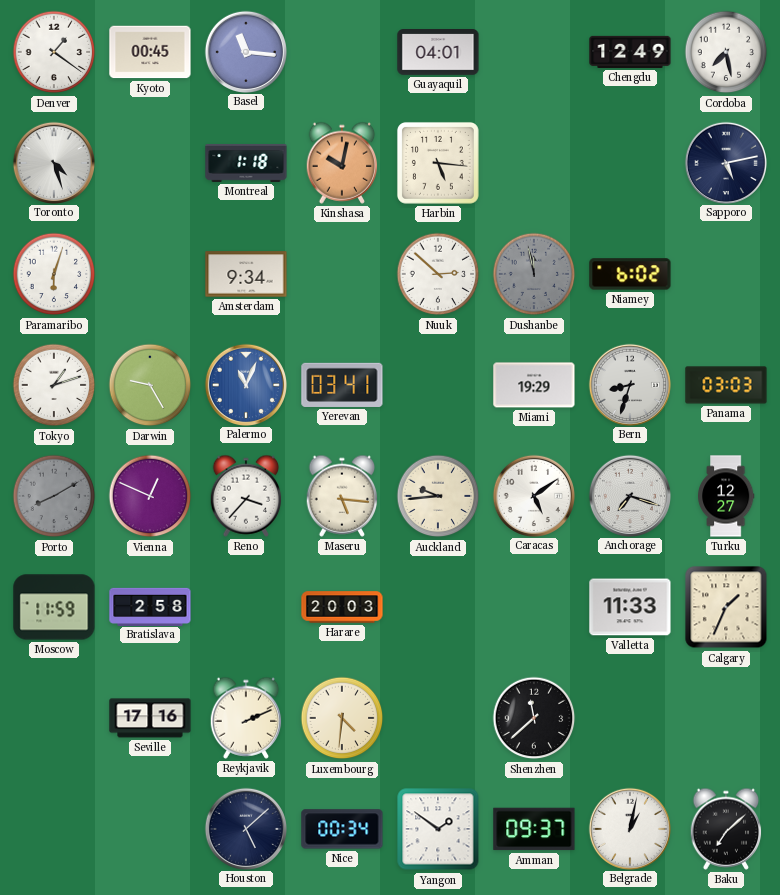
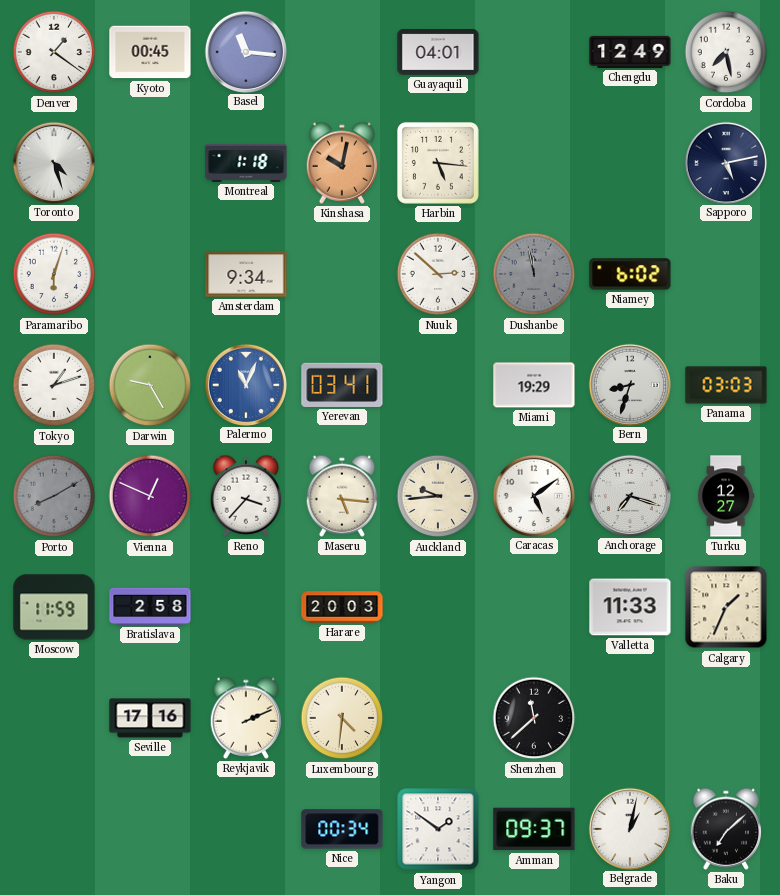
Houston: 5:08 -> none
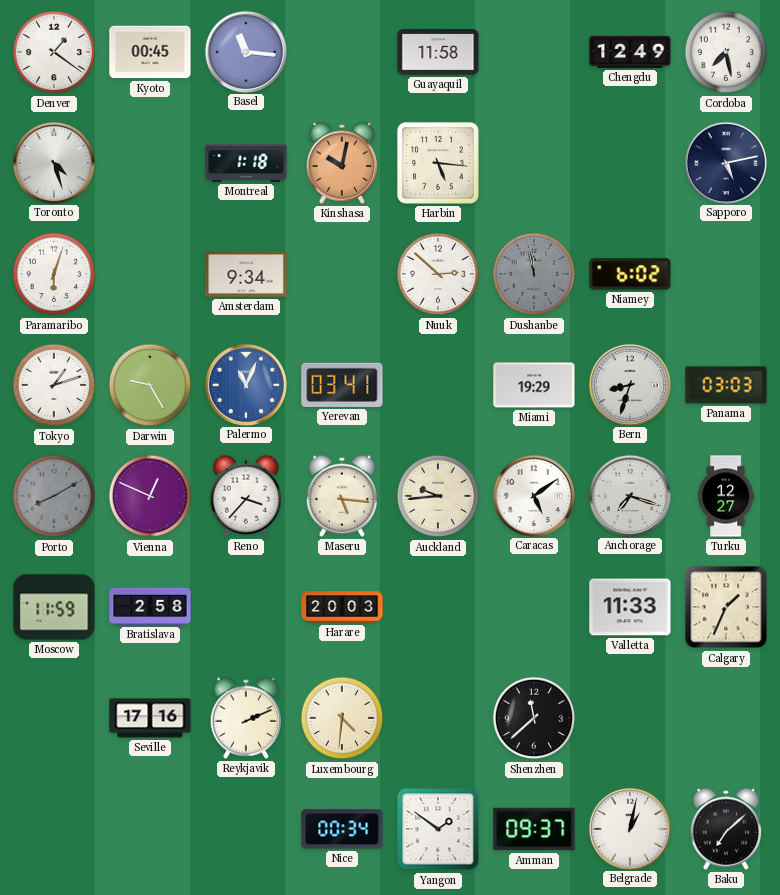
Guayaquil: 04:01 -> 11:58
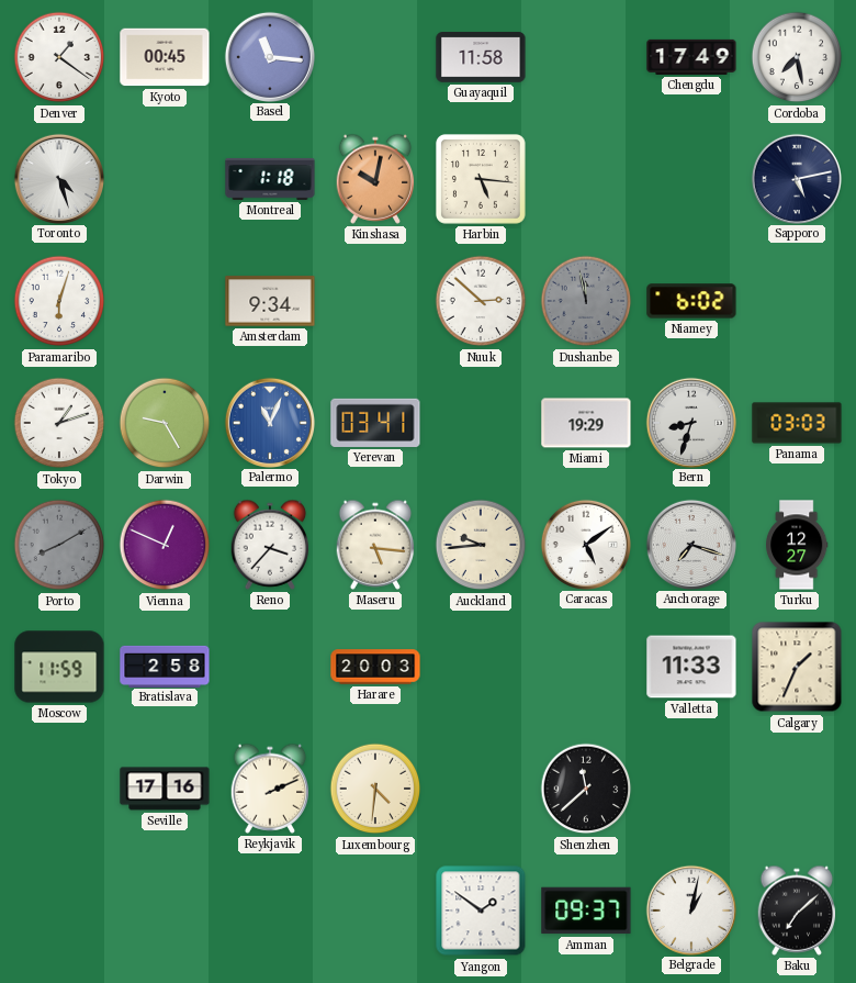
Chengdu: 12:49 -> 17:49
Nice: 00:34 -> none
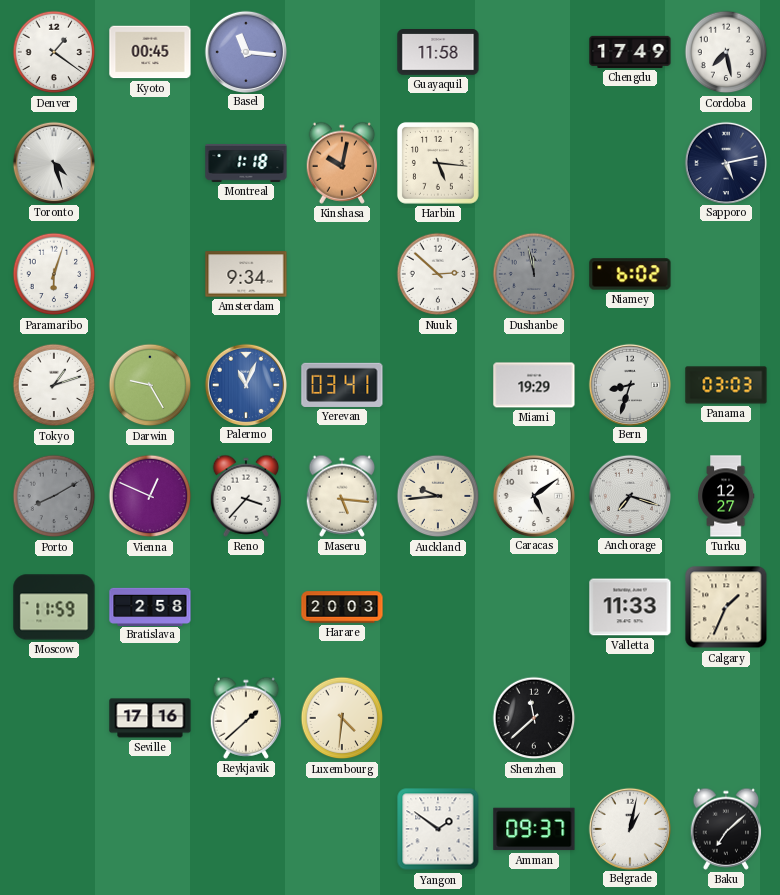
Reykjavik: 2:11 -> 1:38
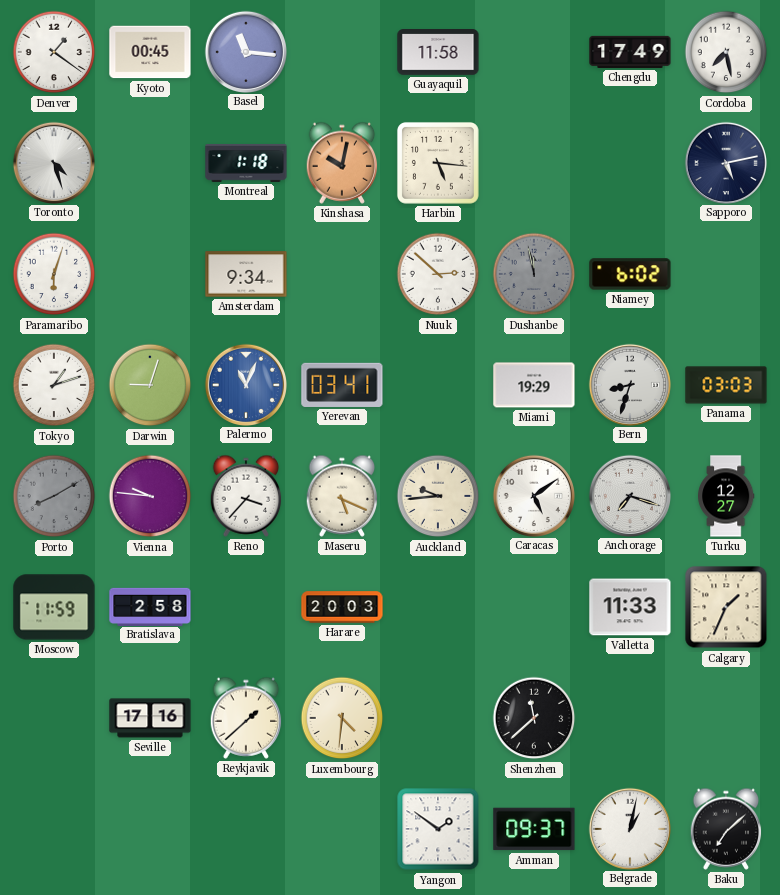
Darwin: 9:25 -> 9:03
Vienna: 12:49 -> 9:46
Maseru: 5:16 -> 5:19
